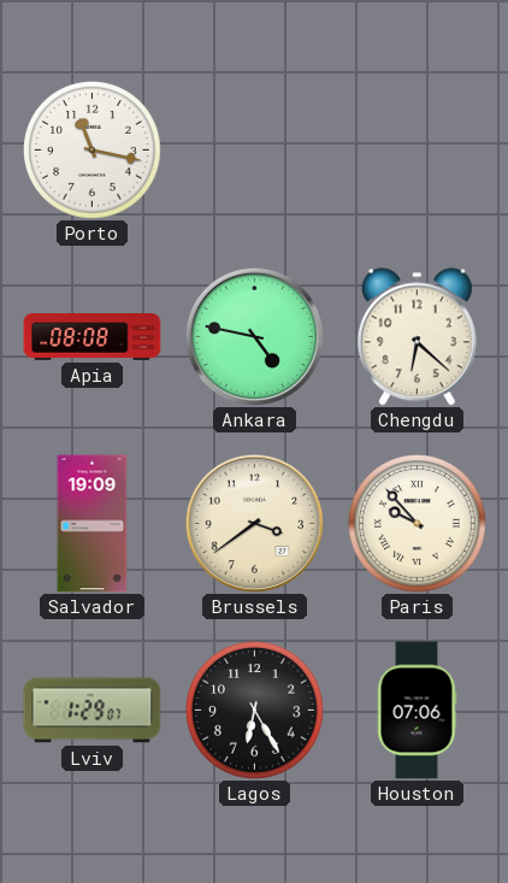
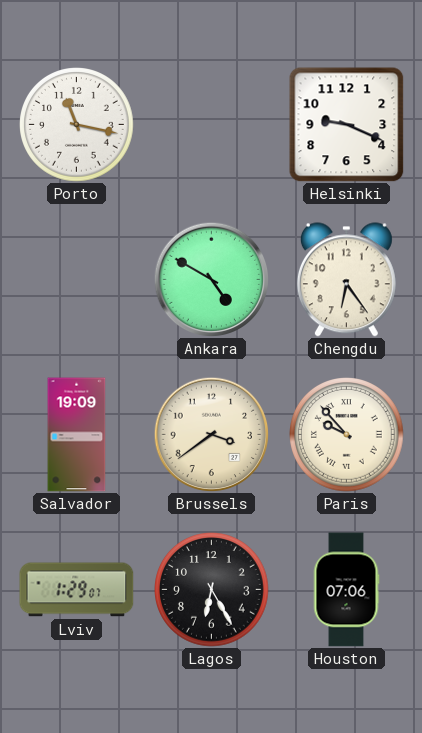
Helsinki: none -> 9:19
Apia: 08:08 -> none
Ankara: 4:47 -> 4:50
Chengdu: 6:22 -> 6:24
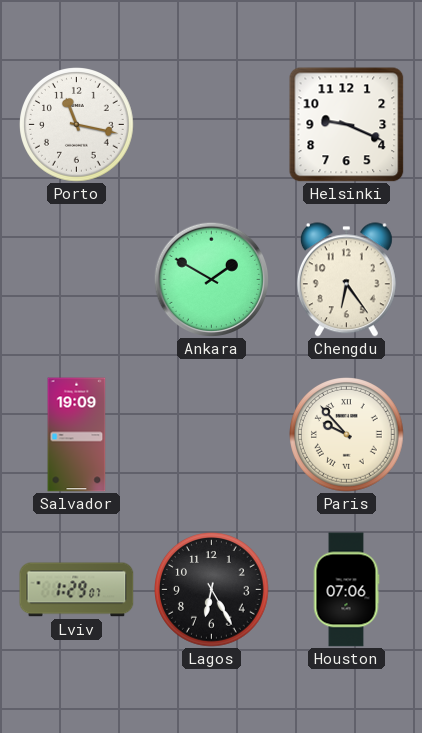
Ankara: 4:50 -> 1:50
Brussels: 3:39 -> none
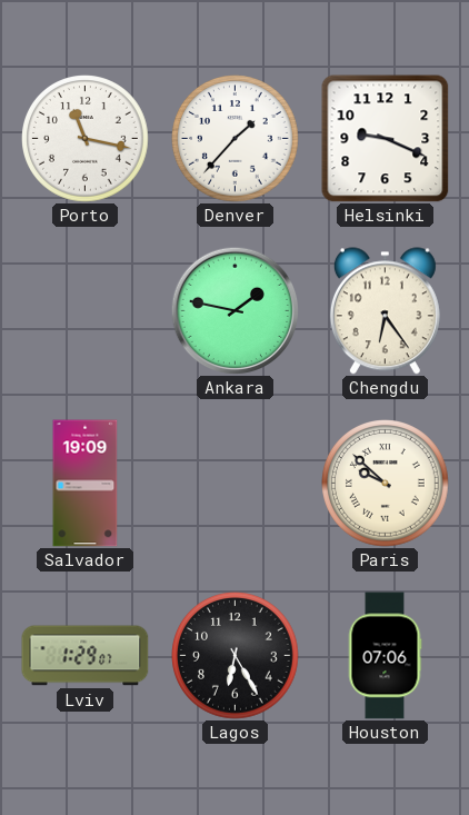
Denver: none -> 1:37
Ankara: 1:50 -> 1:47
Paris: 9:53 -> 9:52
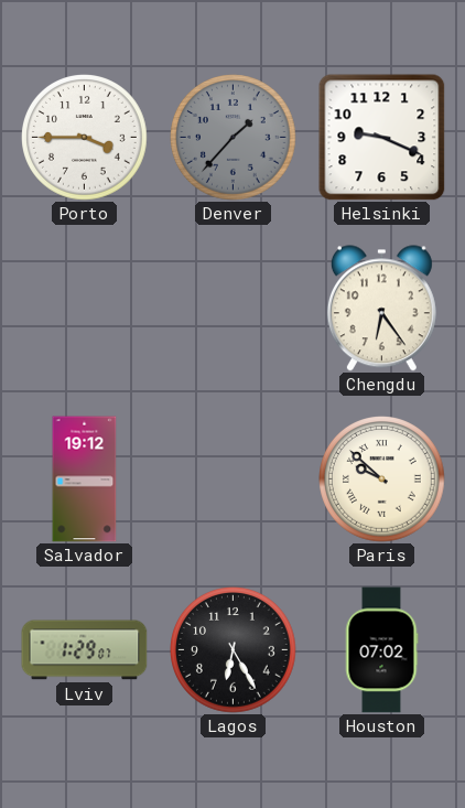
Porto: 11:17 -> 3:45
Denver dial: white -> grey
Ankara: 1:47 -> none
Salvador: 19:09 -> 19:12
Houston: 07:06 -> 07:02
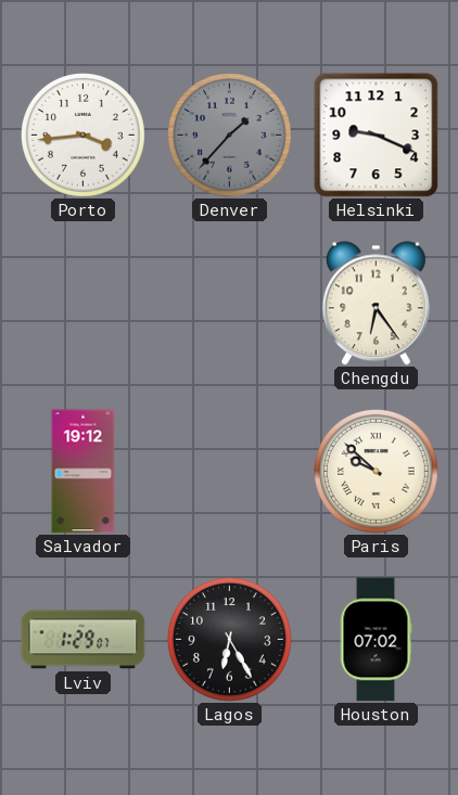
Porto: 3:45 -> 3:44
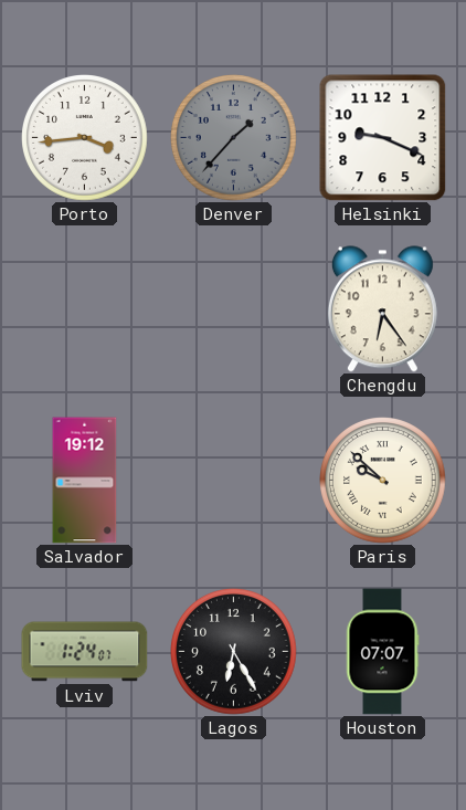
Lviv: 1:29 -> 1:24
Houston: 07:02 -> 07:07
